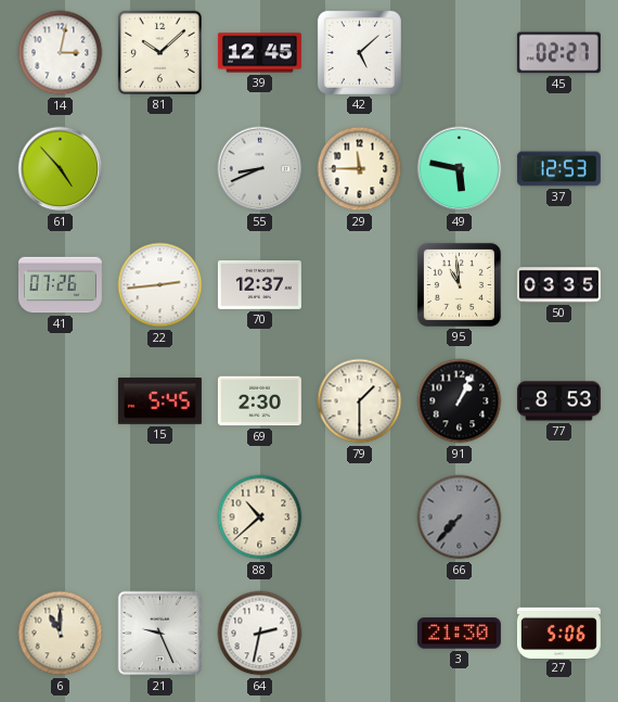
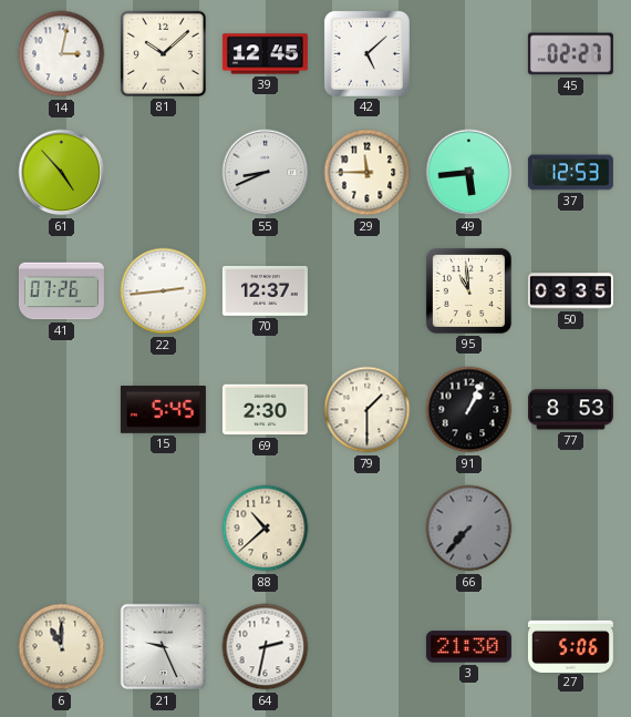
49: 5:47 -> 5:44
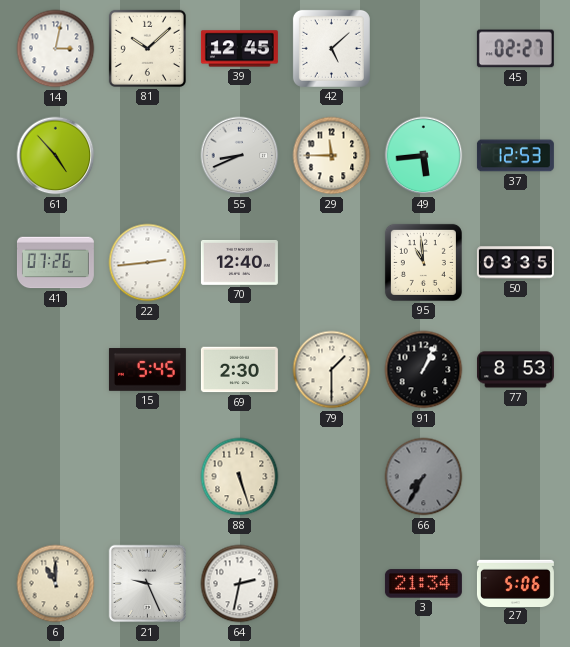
70: 12:37 -> 12:40
88: 10:38 -> 5:27
66: 7:37 -> 7:35
3: 21:30 -> 21:34
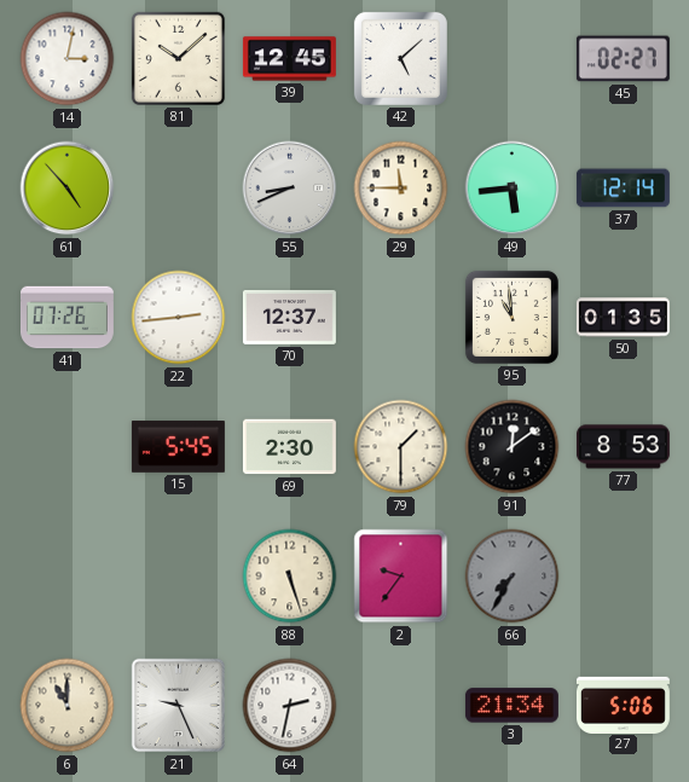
37: 12:53 -> 12:14
70: 12:40 -> 12:37
50: 03:35 -> 01:35
91: 1:04 -> 12:09
2: none -> 9:36
